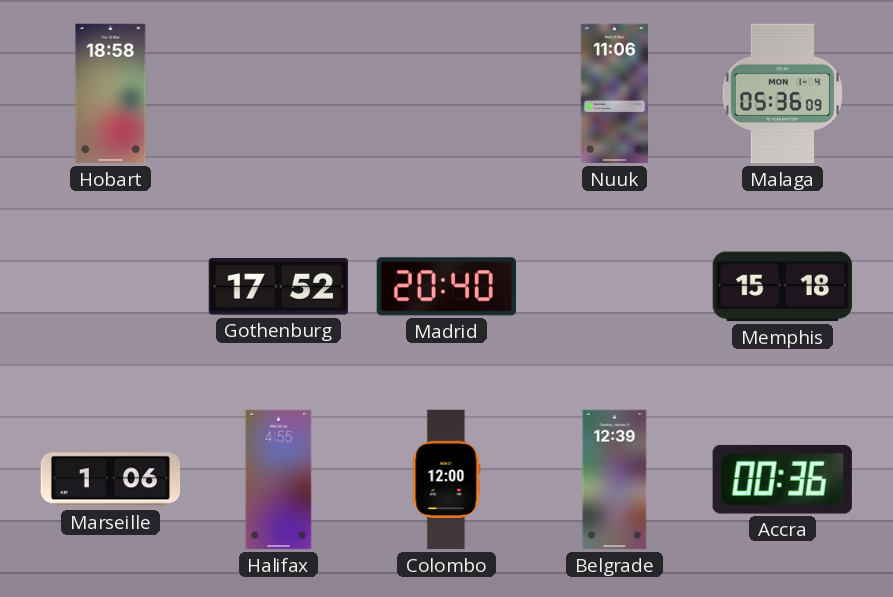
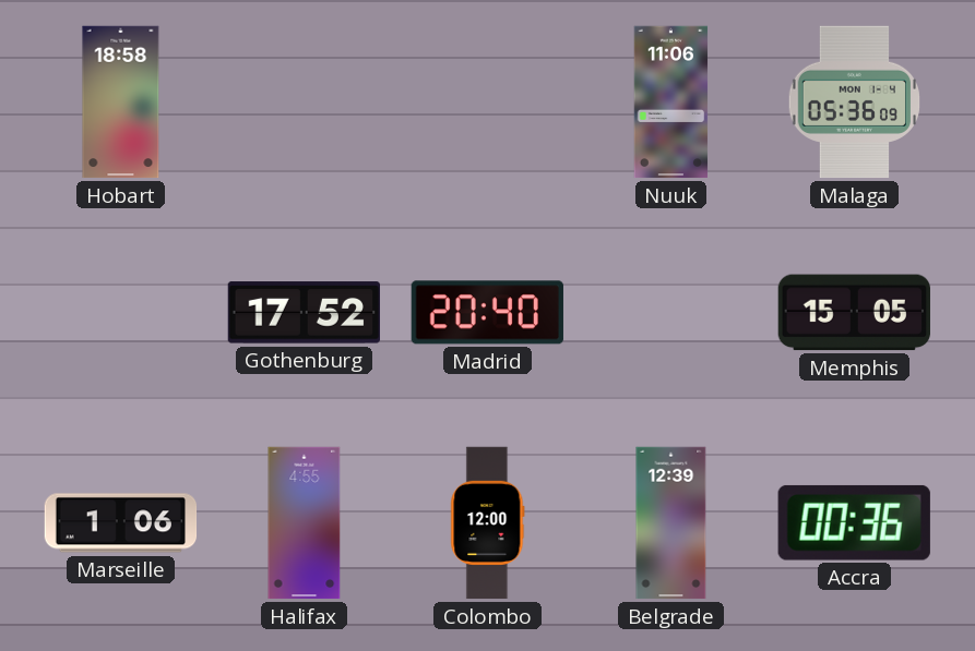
Memphis: 15:18 -> 15:05
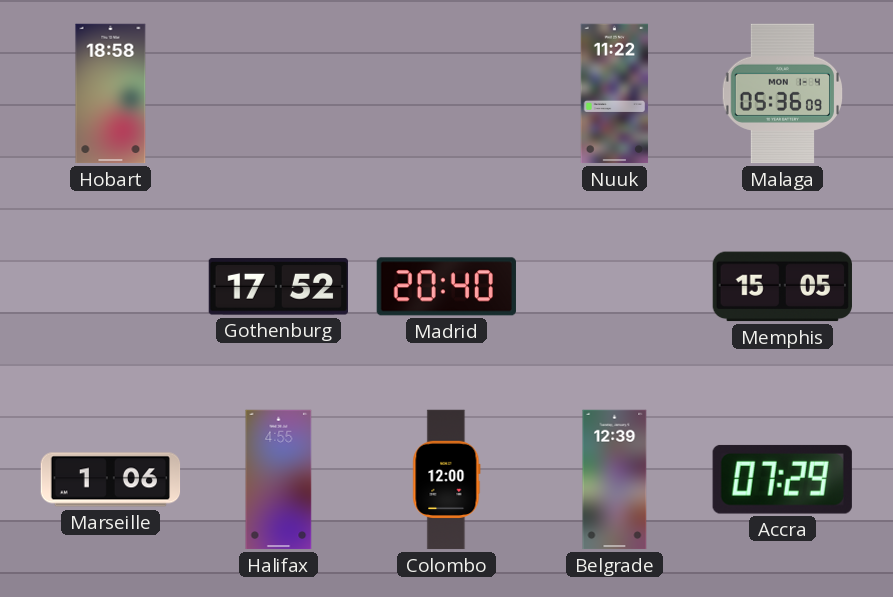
Nuuk: 11:06 -> 11:22
Accra: 00:36 -> 07:29
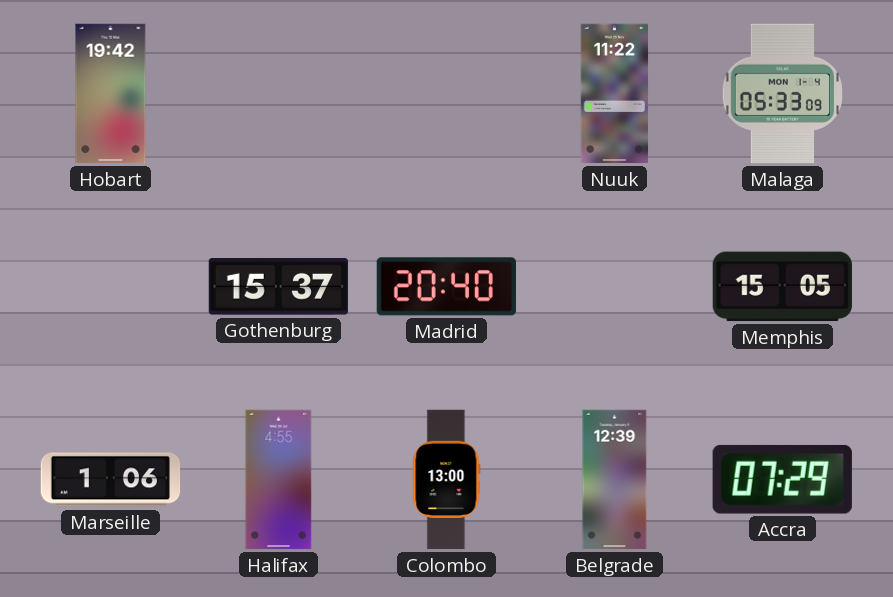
Hobart: 18:58 -> 19:42
Malaga: 05:36 -> 05:33
Gothenburg: 17:52 -> 15:37
Colombo: 12:00 -> 13:00
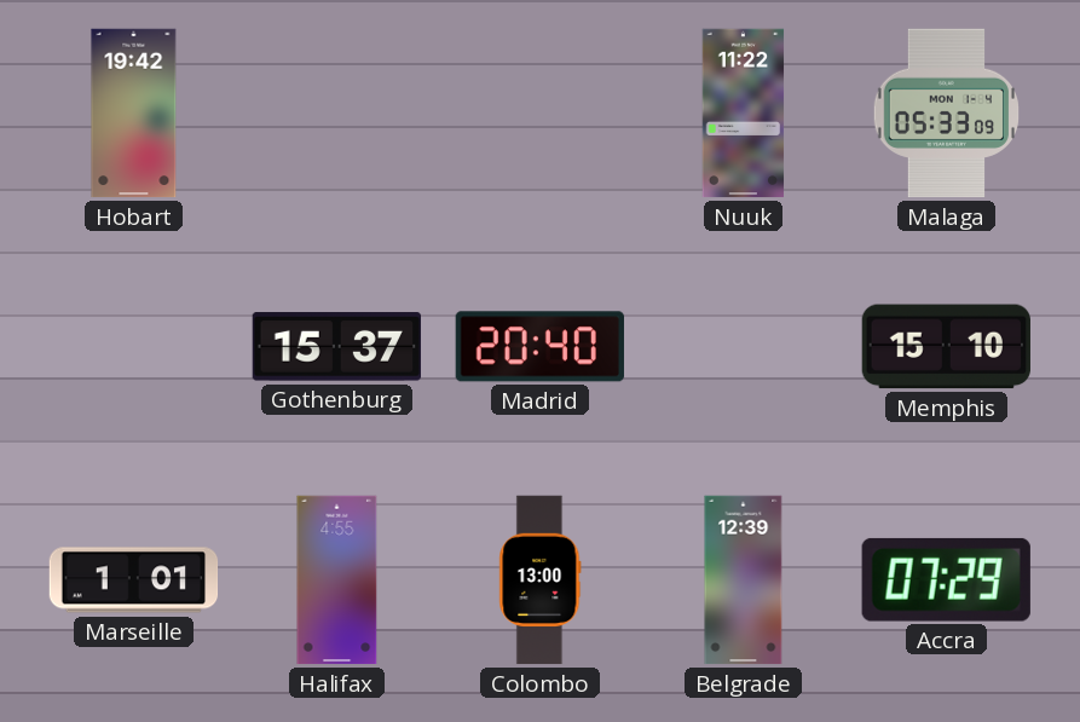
Memphis: 15:05 -> 15:10
Marseille: 1:06 -> 1:01
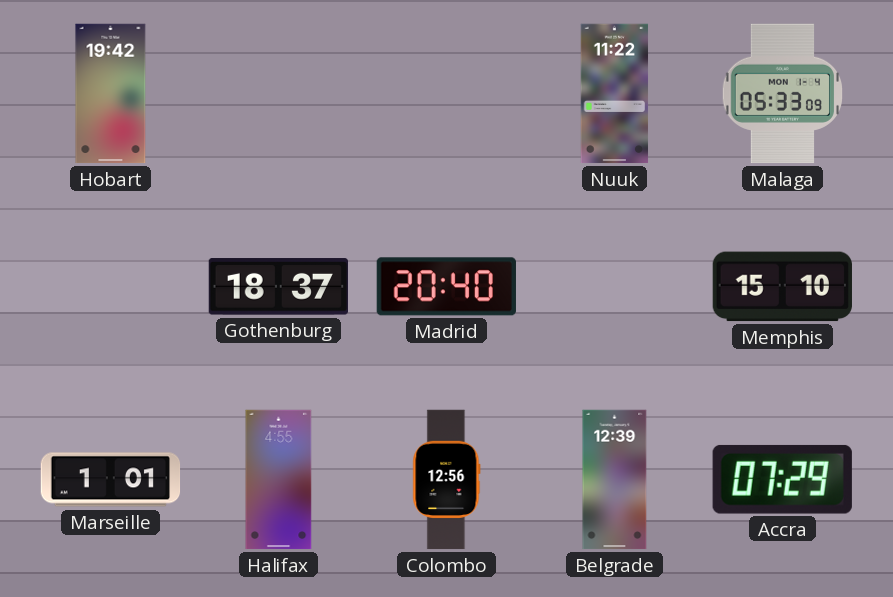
Gothenburg: 15:37 -> 18:37
Colombo: 13:00 -> 12:56
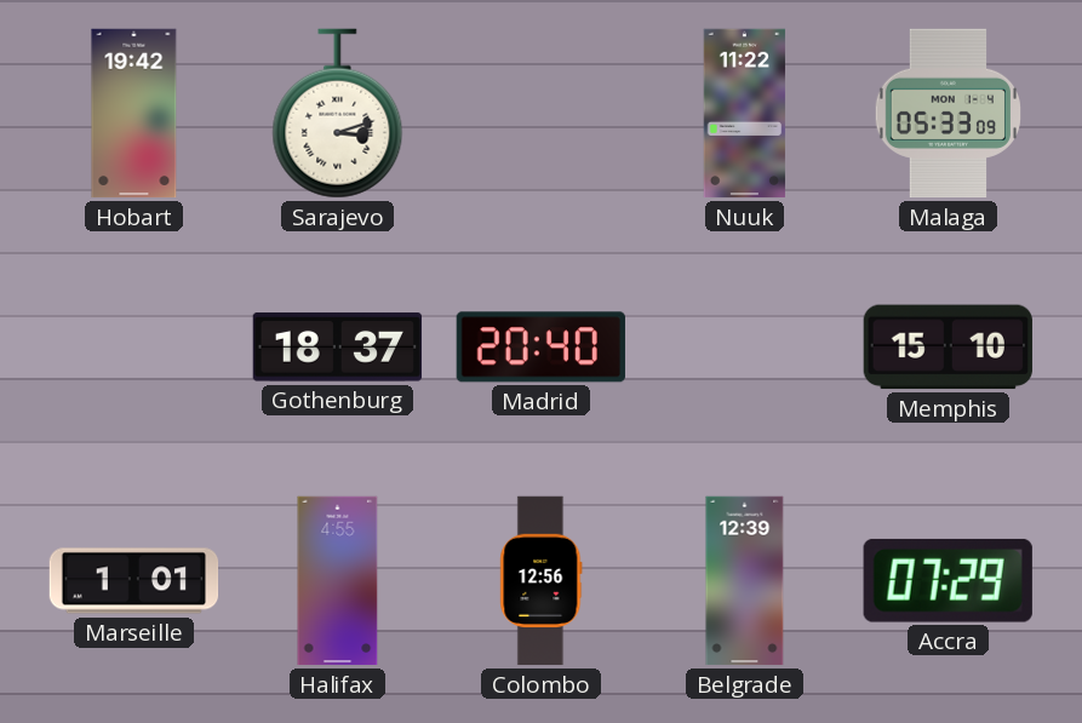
Sarajevo: none -> 3:12
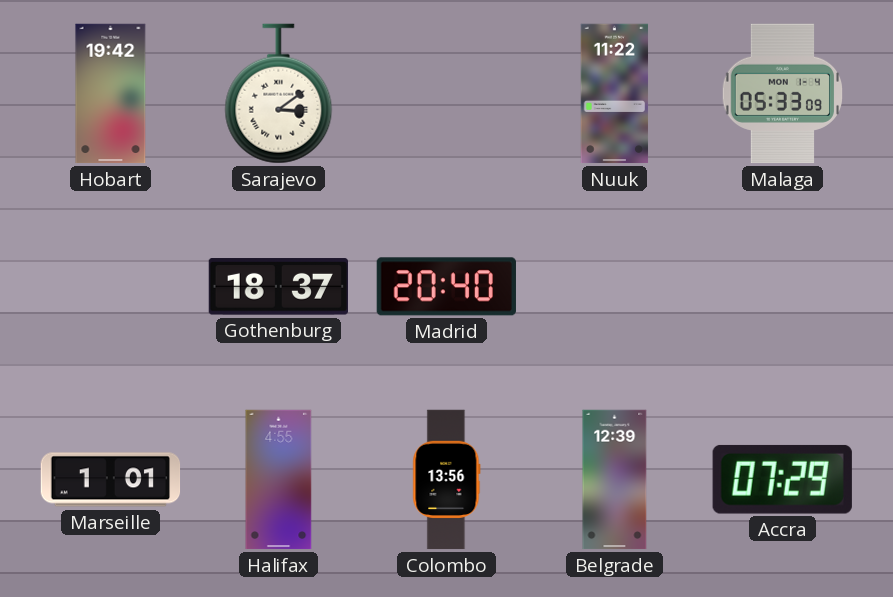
Sarajevo: 3:12 -> 3:09
Memphis: 15:10 -> none
Colombo: 12:56 -> 13:56
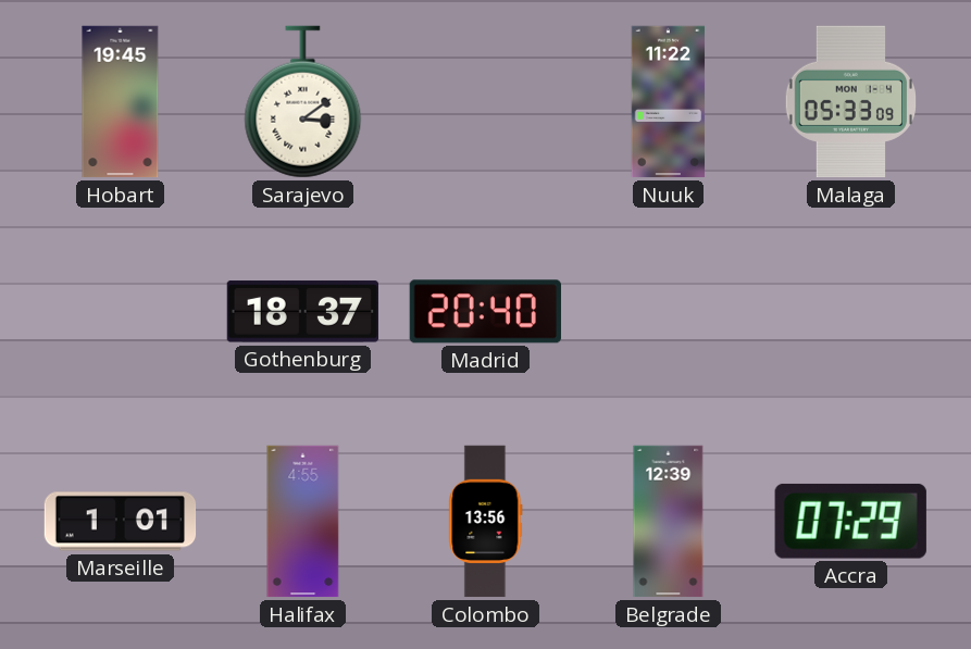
Hobart: 19:42 -> 19:45
